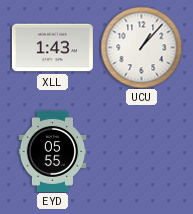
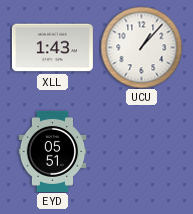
EYD: 05:55 -> 05:51
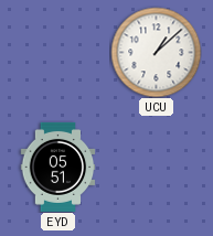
XLL: 1:43 -> none
UCU: 1:07 -> 1:08
